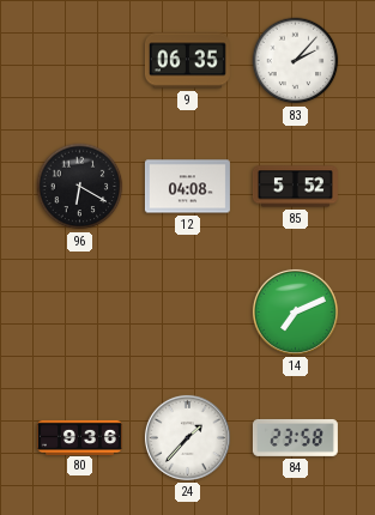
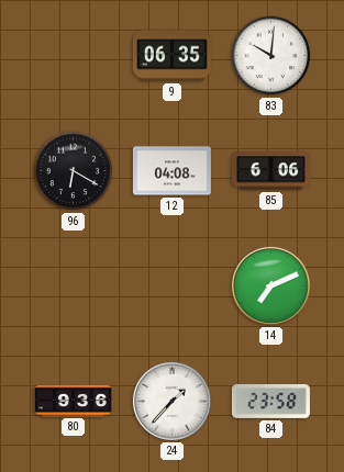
83: 2:07 -> 10:01
85: 5:52 -> 6:06
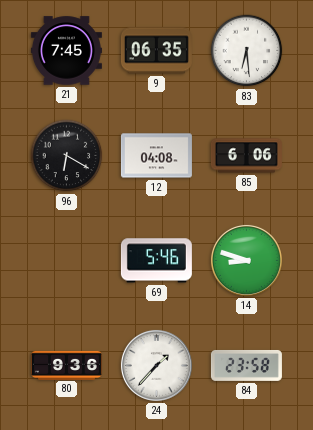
21: none -> 7:45
83: 10:01 -> 6:29
69: none -> 5:46
14: 7:11 -> 8:48
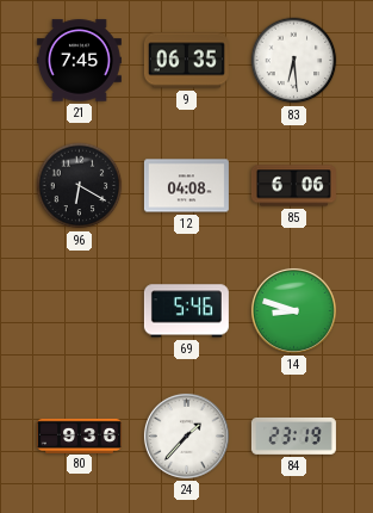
84: 23:58 -> 23:19
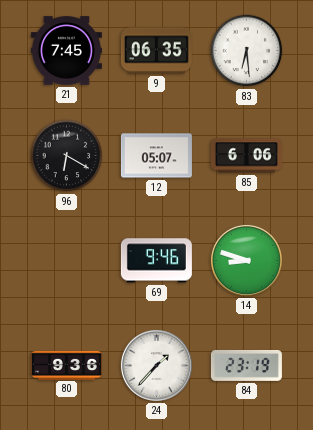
12: 04:08 -> 05:07
69: 5:46 -> 9:46
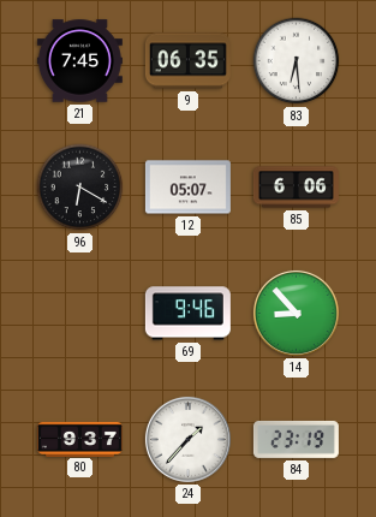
14: 8:48 -> 8:53
80: 9:36 -> 9:37
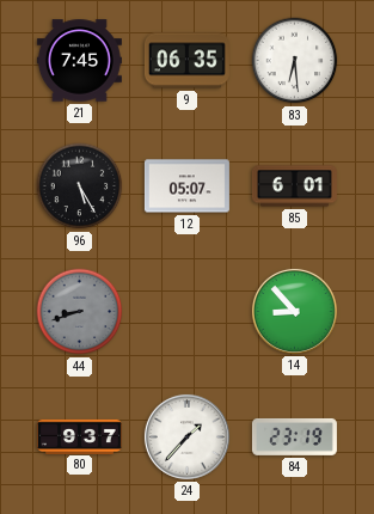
96: 6:20 -> 5:25
85: 6:06 -> 6:01
44: none -> 8:42
69: 9:46 -> none
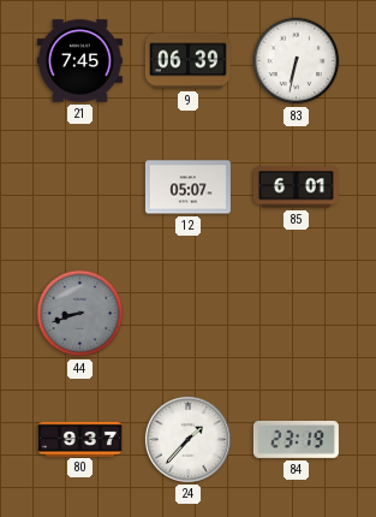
9: 06:35 -> 06:39
83: 6:29 -> 6:32
96: 5:25 -> none
14: 8:53 -> none
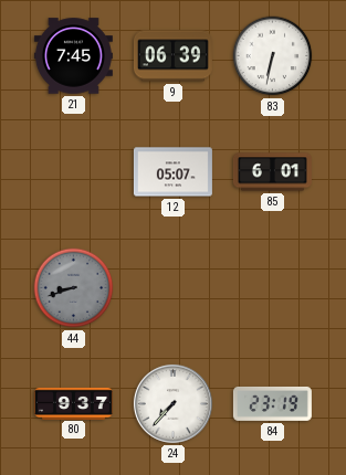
24: 1:37 -> 7:37
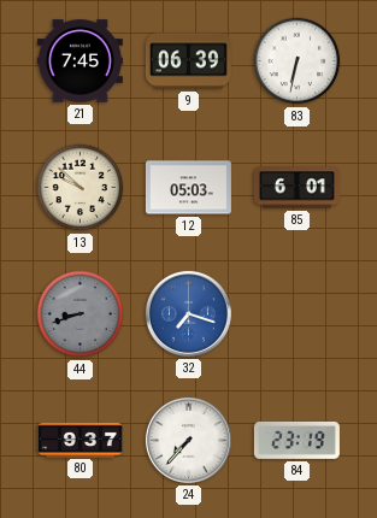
13: none -> 9:52
12: 05:07 -> 05:03
32: none -> 7:18
